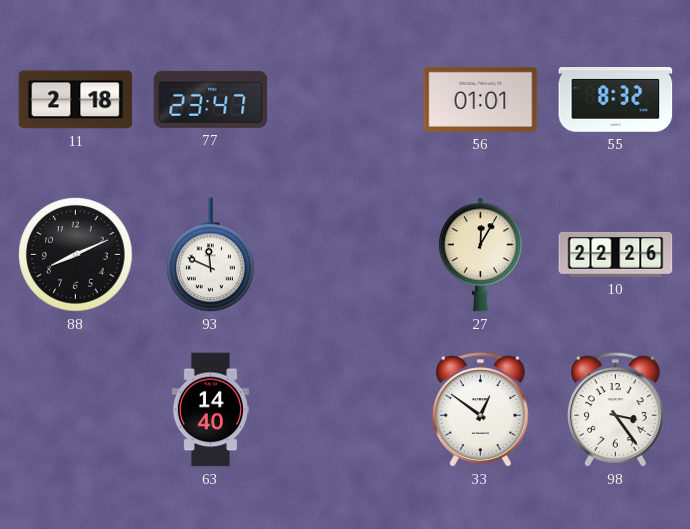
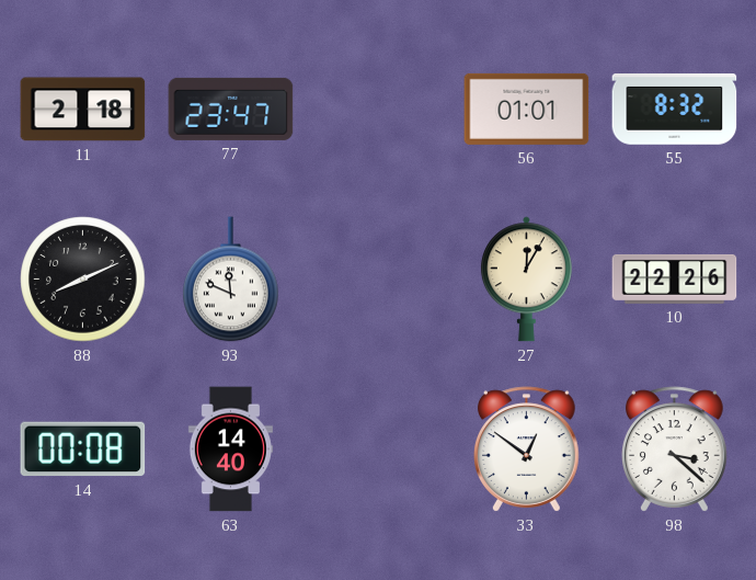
14: none -> 00:08
98: 3:24 -> 3:22
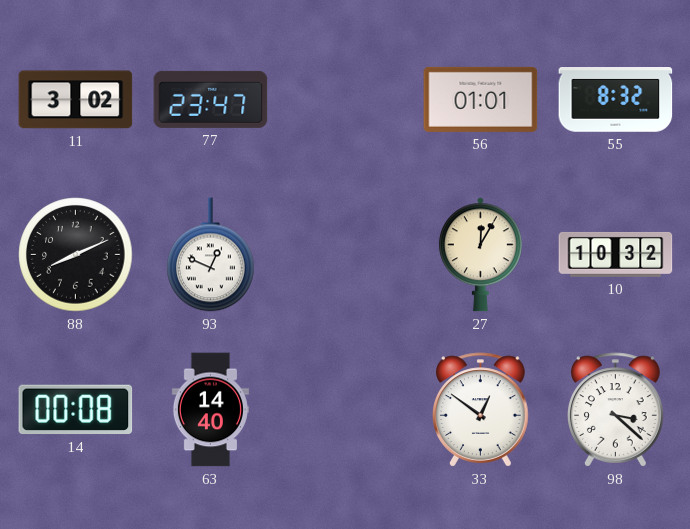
11: 2:18 -> 3:02
93: 11:49 -> 12:49
10: 22:26 -> 10:32
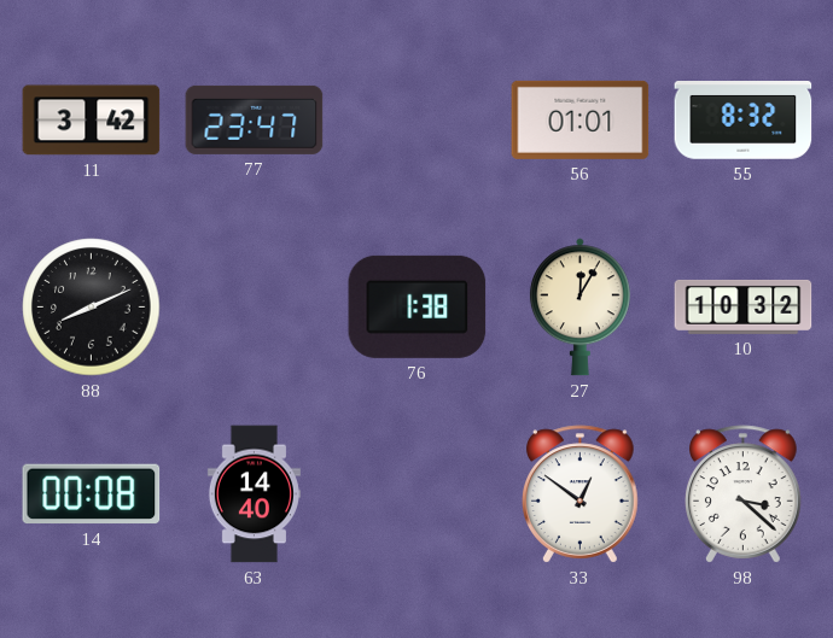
11: 3:02 -> 3:42
93: 12:49 -> none
76: none -> 1:38
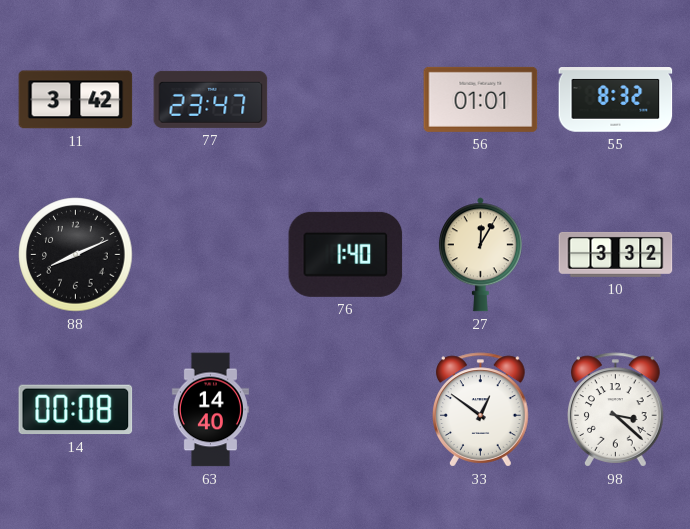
76: 1:38 -> 1:40
10: 10:32 -> 3:32
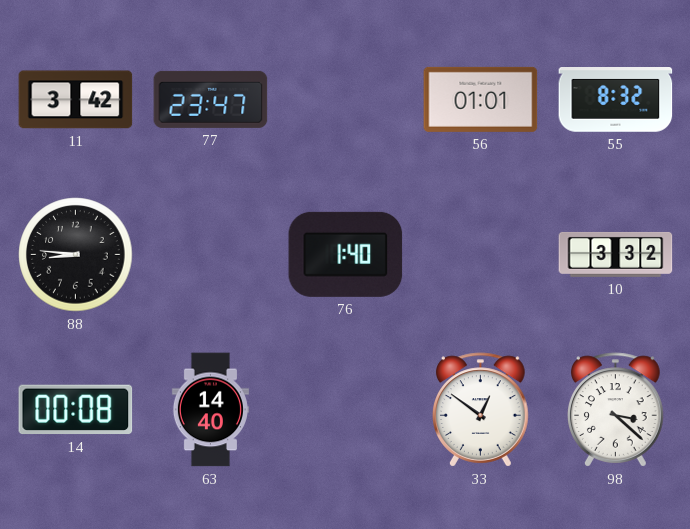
88: 8:11 -> 8:46
27: 12:05 -> none
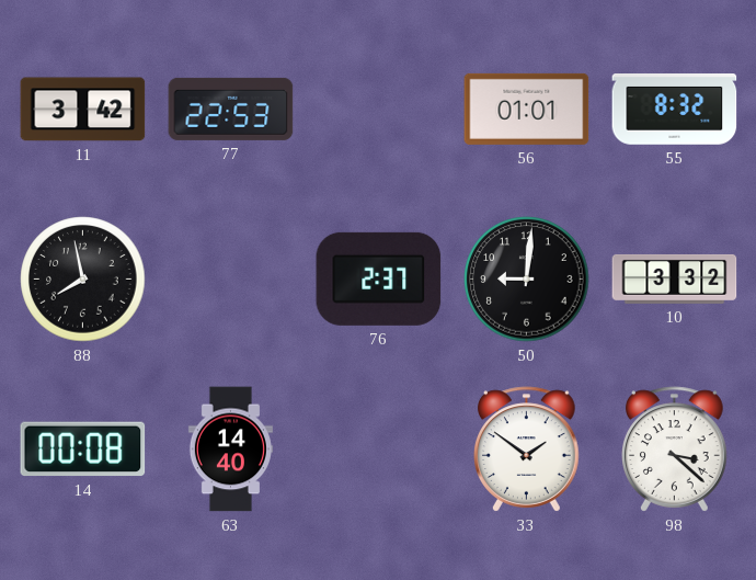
77: 23:47 -> 22:53
88: 8:46 -> 7:58
76: 1:40 -> 2:37
50: none -> 9:01
33: 12:51 -> 1:51
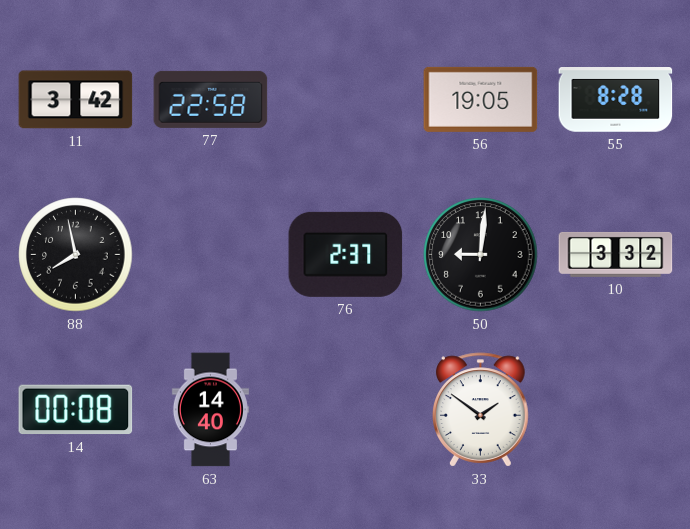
77: 22:53 -> 22:58
56: 01:01 -> 19:05
55: 8:32 -> 8:28
98: 3:22 -> none
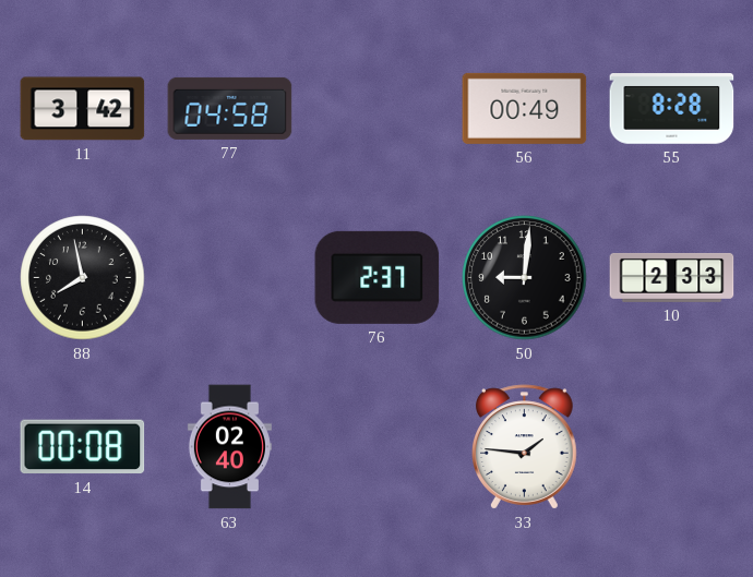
77: 22:58 -> 04:58
56: 19:05 -> 00:49
10: 3:32 -> 2:33
63: 14:40 -> 02:40
33: 1:51 -> 1:46
